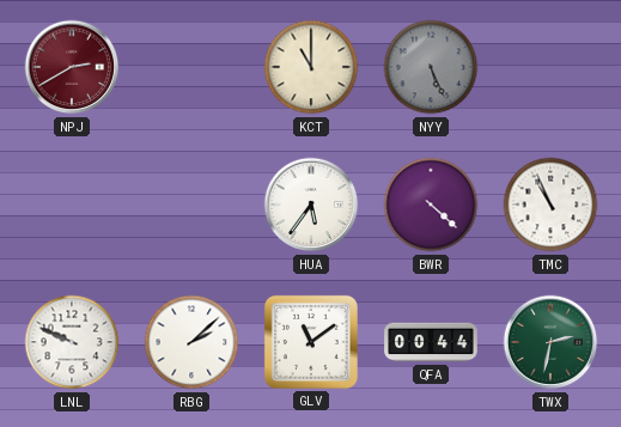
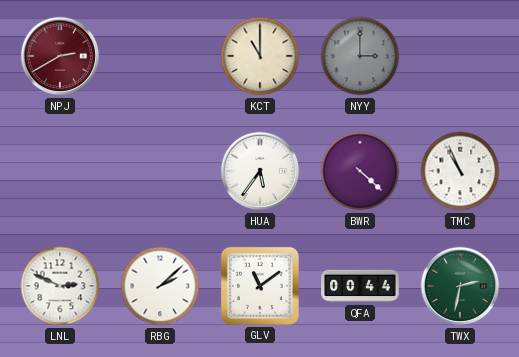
NYY: 5:26 -> 3:00
LNL: 9:49 -> 2:49
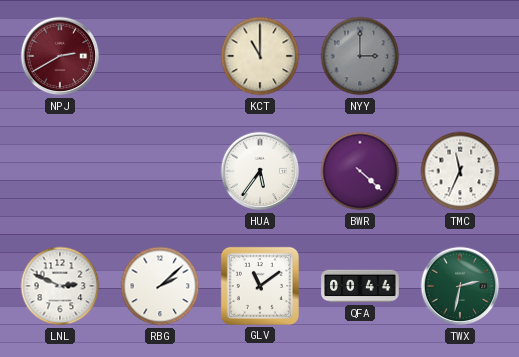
TMC: 10:56 -> 11:34
